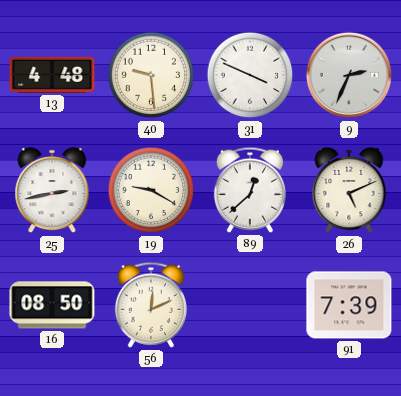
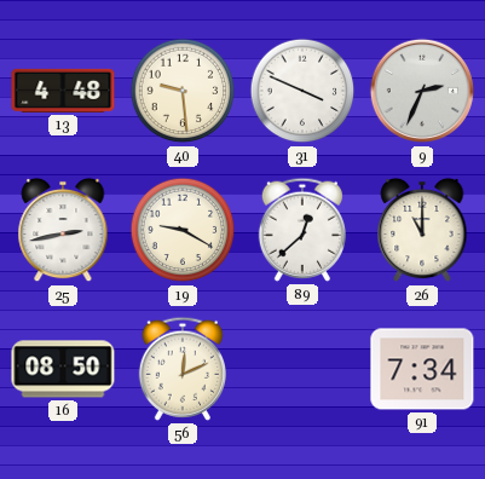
26: 5:11 -> 11:00
91: 7:39 -> 7:34
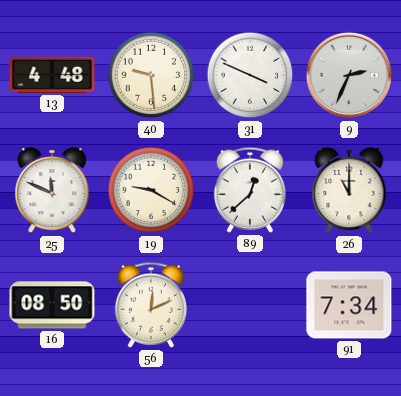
25: 2:43 -> 11:49
